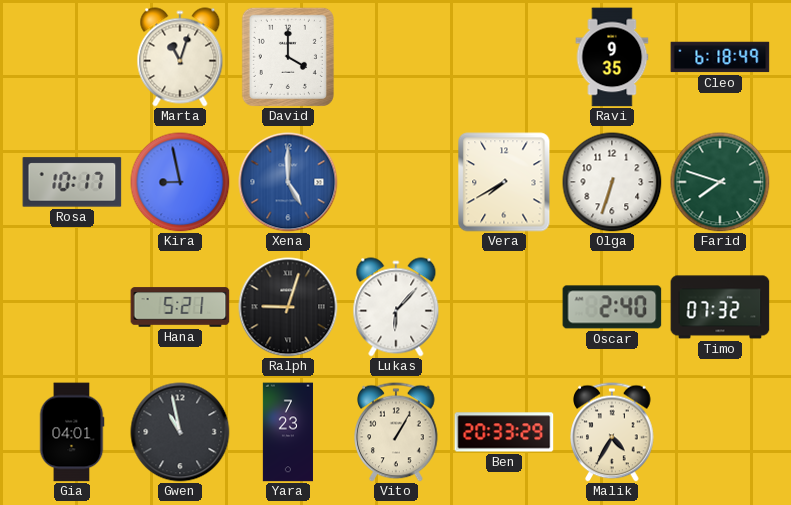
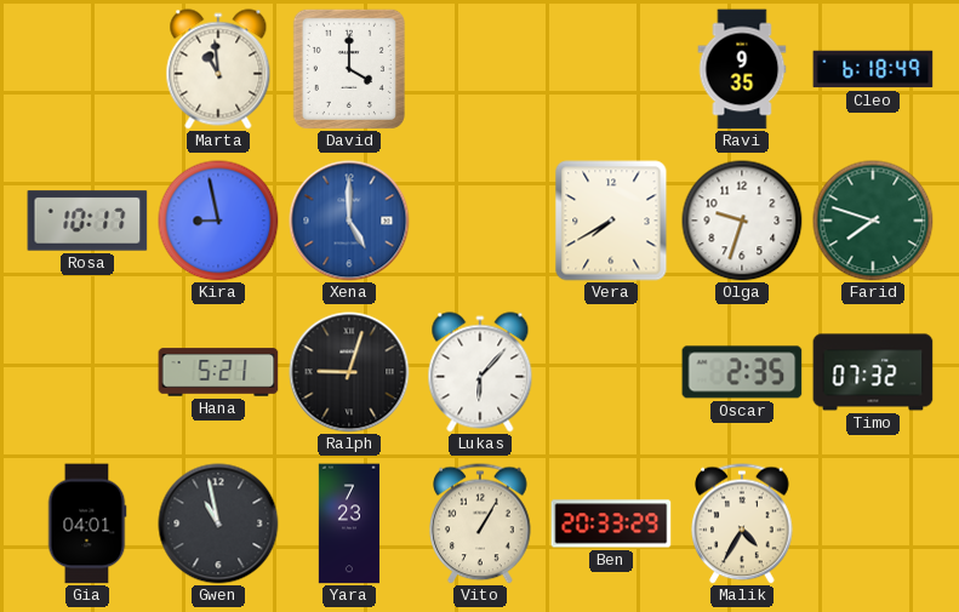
Marta: 11:03 -> 10:59
Olga: 6:33 -> 9:33
Oscar: 2:40 -> 2:35
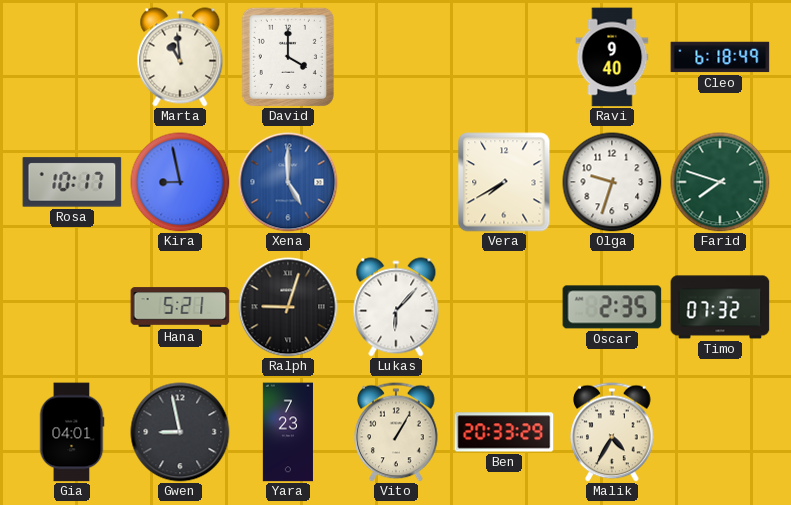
Ravi: 9:35 -> 9:40
Gwen: 10:58 -> 8:58
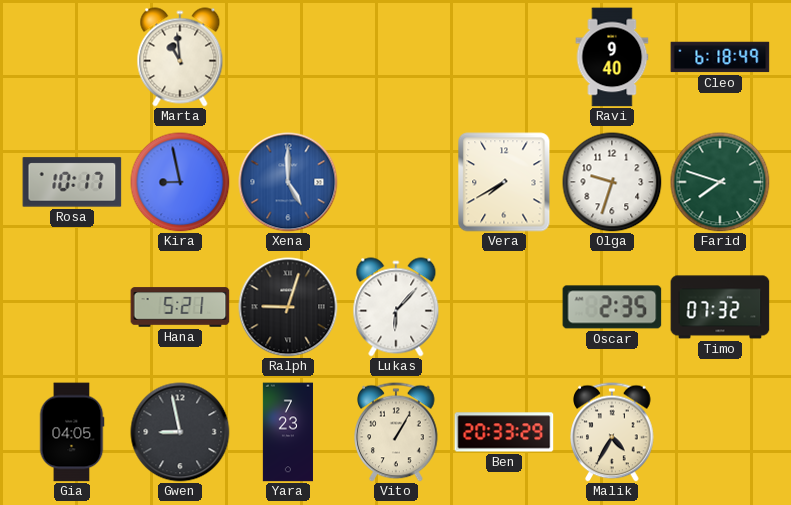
David: 4:00 -> none
Gia: 04:01 -> 04:05
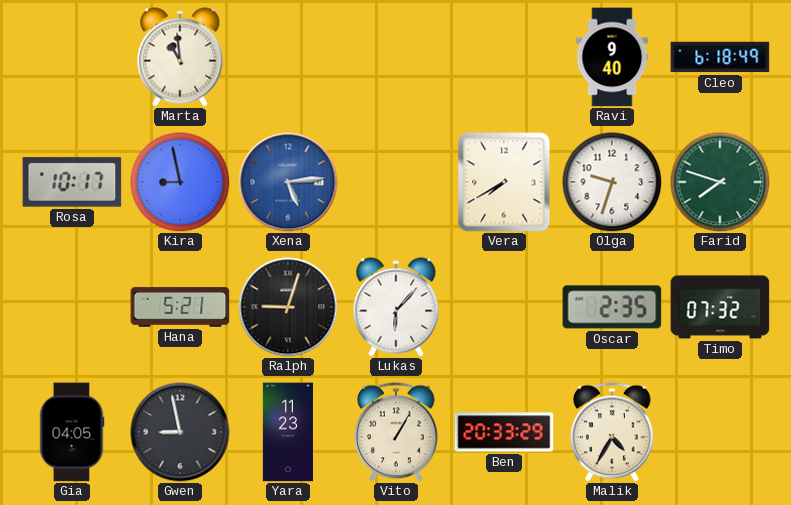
Xena: 5:00 -> 5:14
Yara: 7:23 -> 11:23
